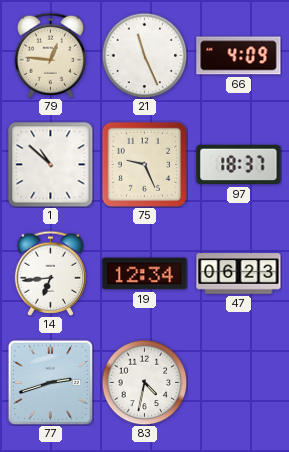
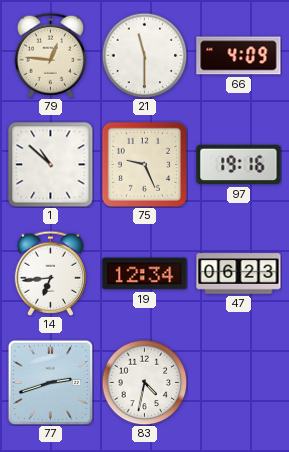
21: 11:26 -> 11:30
97: 18:37 -> 19:16
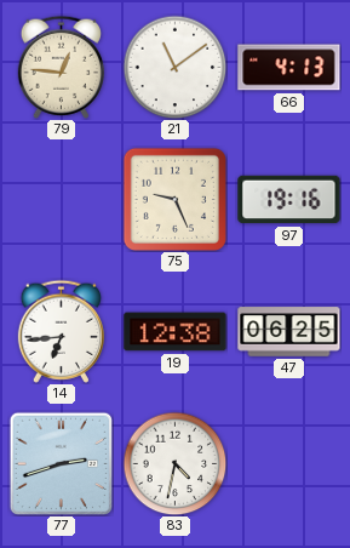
21: 11:30 -> 11:09
66: 4:09 -> 4:13
1: 10:52 -> none
19: 12:34 -> 12:38
47: 06:23 -> 06:25
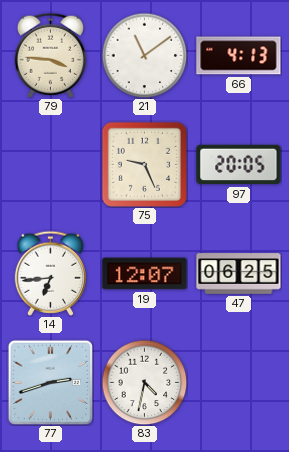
79: 12:46 -> 3:46
97: 19:16 -> 20:05
19: 12:38 -> 12:07
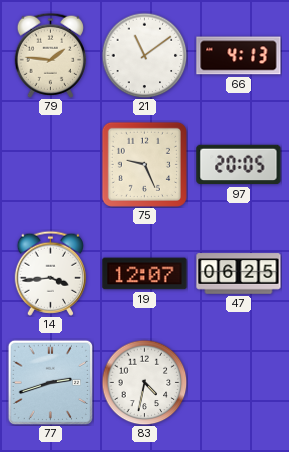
79: 3:46 -> 1:46
14: 6:44 -> 3:44
